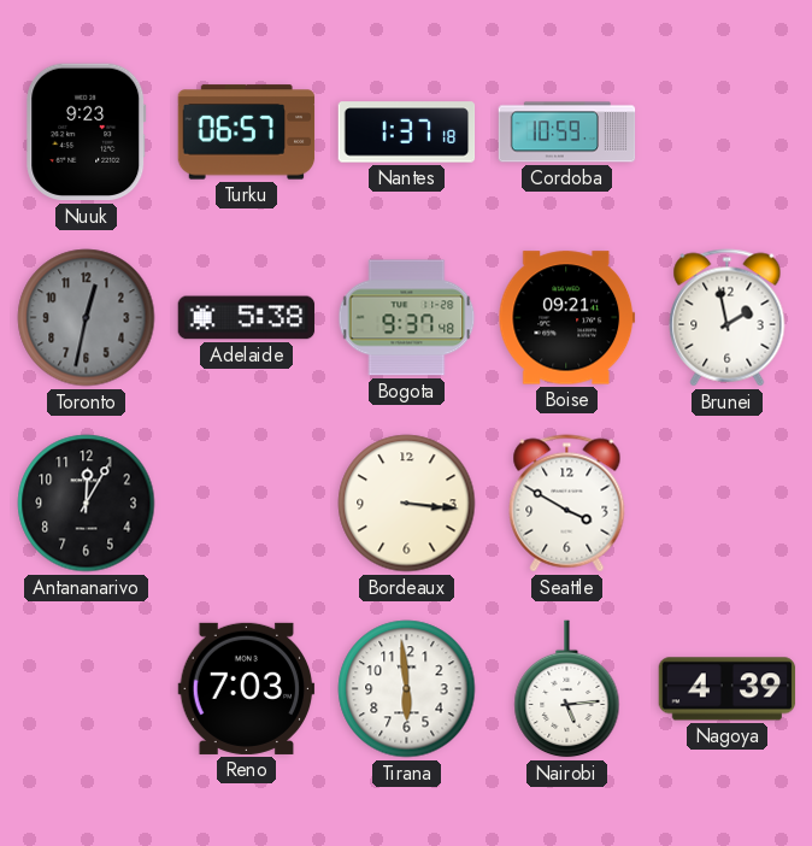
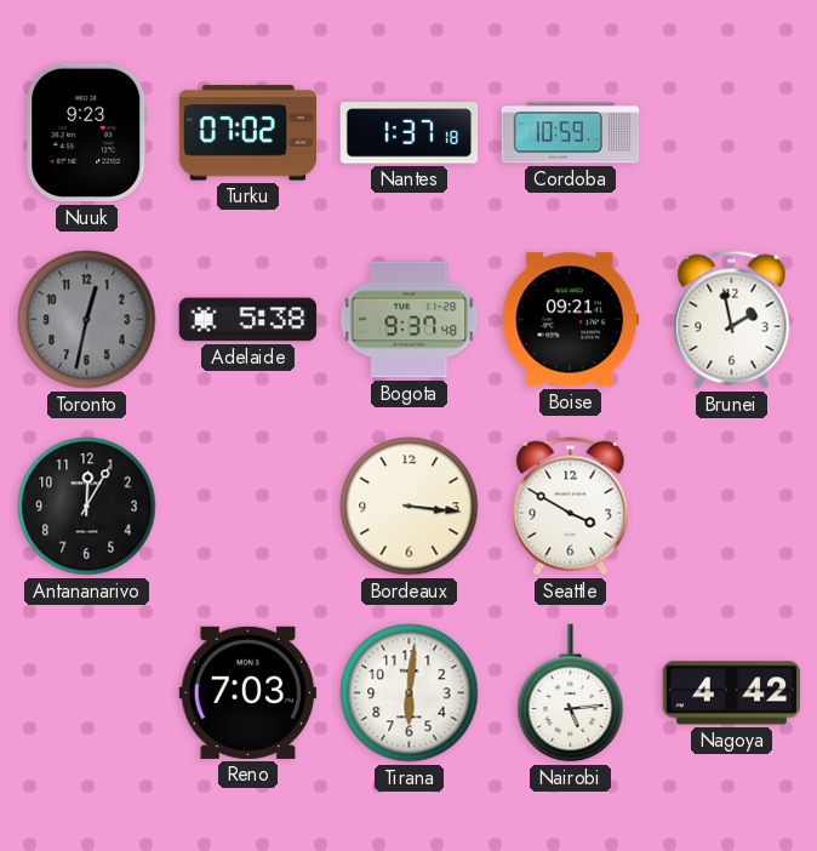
Turku: 06:57 -> 07:02
Tirana: 5:59 -> 6:01
Nagoya: 4:39 -> 4:42
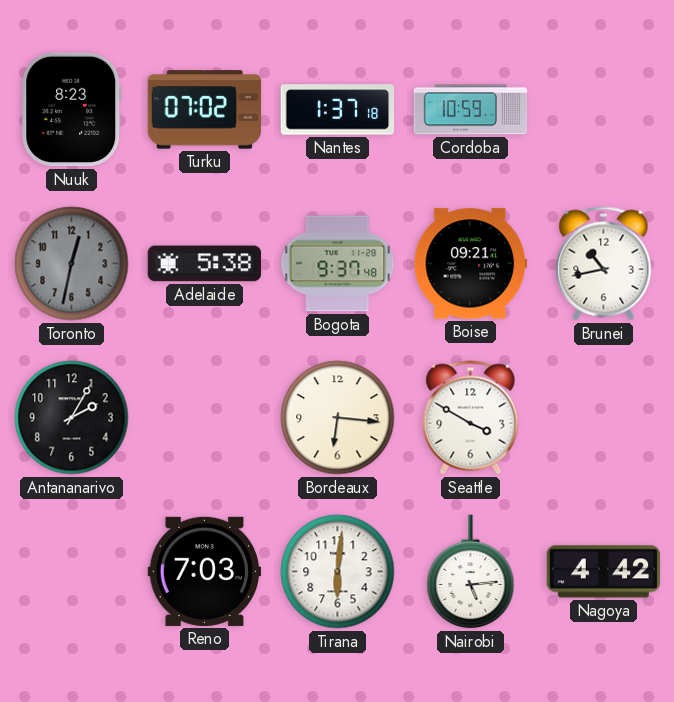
Nuuk: 9:23 -> 8:23
Brunei: 1:58 -> 10:43
Antananarivo: 12:05 -> 2:05
Bordeaux: 3:16 -> 6:16
